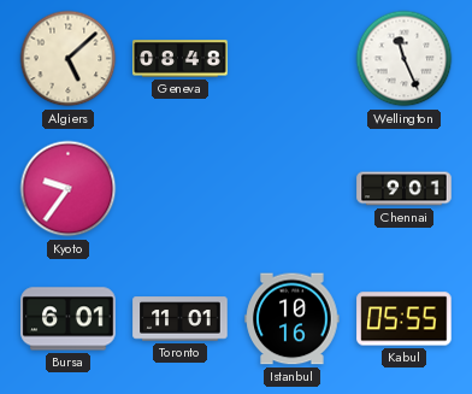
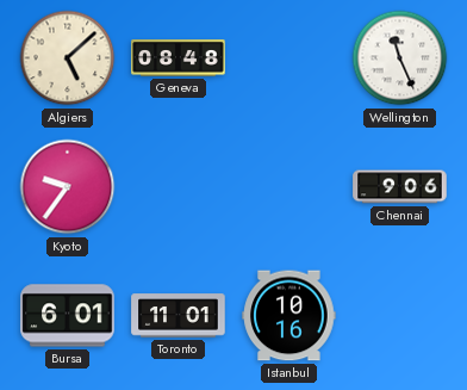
Chennai: 9:01 -> 9:06
Kabul: 05:55 -> none
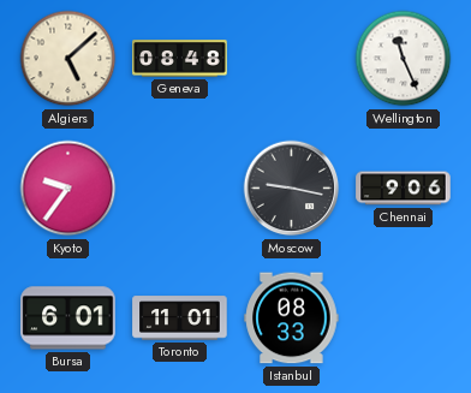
Moscow: none -> 9:17
Istanbul: 10:16 -> 08:33
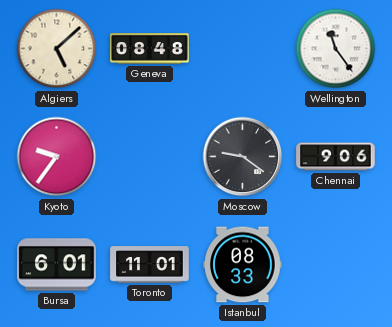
Wellington: 11:26 -> 11:24
Moscow: 9:17 -> 9:21
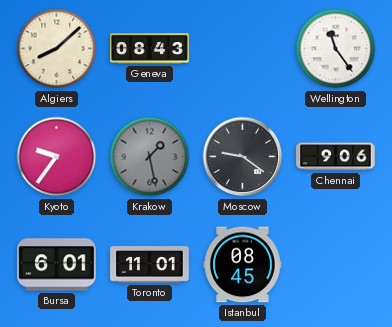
Algiers: 5:08 -> 8:08
Geneva: 08:48 -> 08:43
Krakow: none -> 1:28
Istanbul: 08:33 -> 08:45
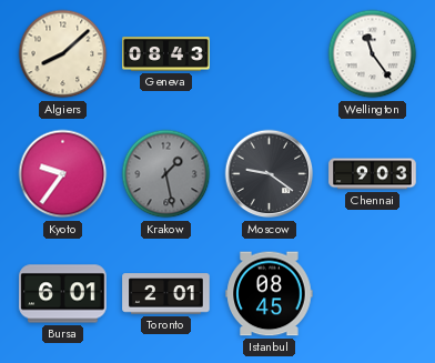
Chennai: 9:06 -> 9:03
Toronto: 11:01 -> 2:01
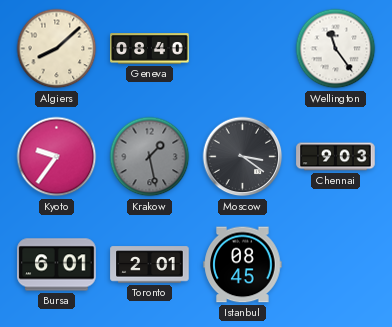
Geneva: 08:43 -> 08:40
Moscow: 9:21 -> 3:21
